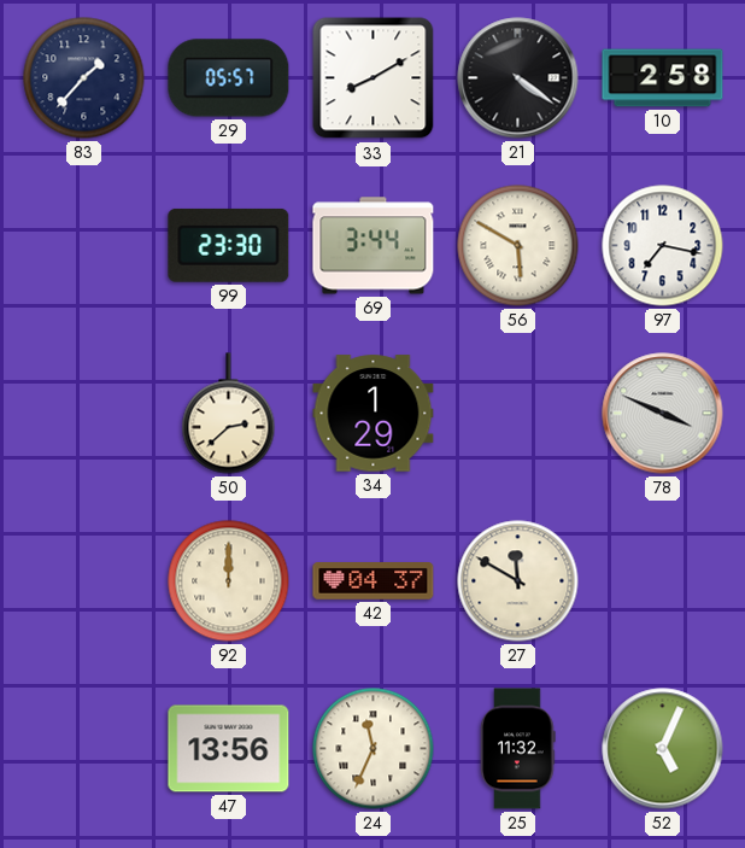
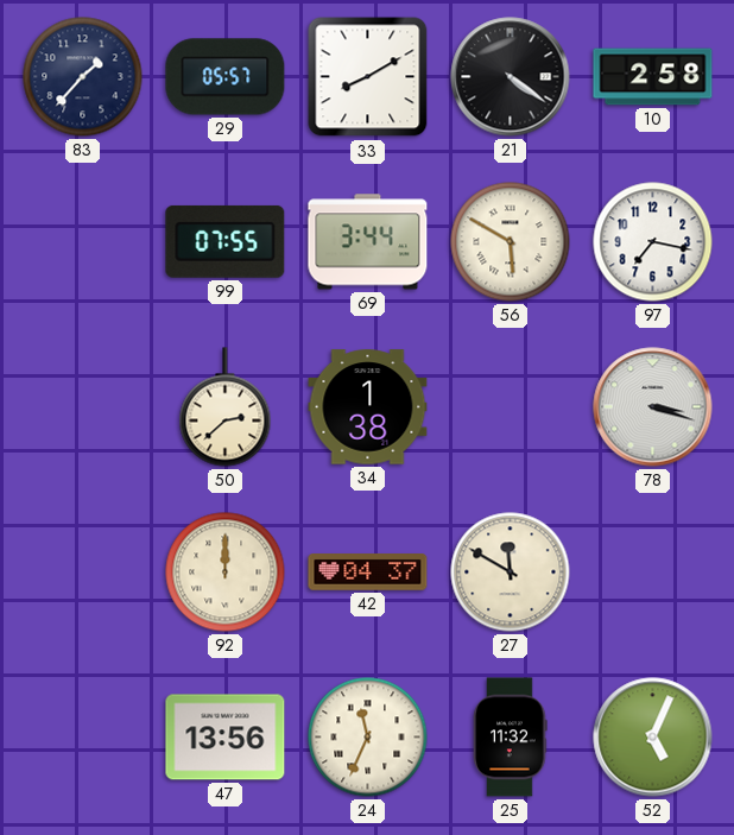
99: 23:30 -> 07:55
34: 1:29 -> 1:38
78: 3:49 -> 3:18
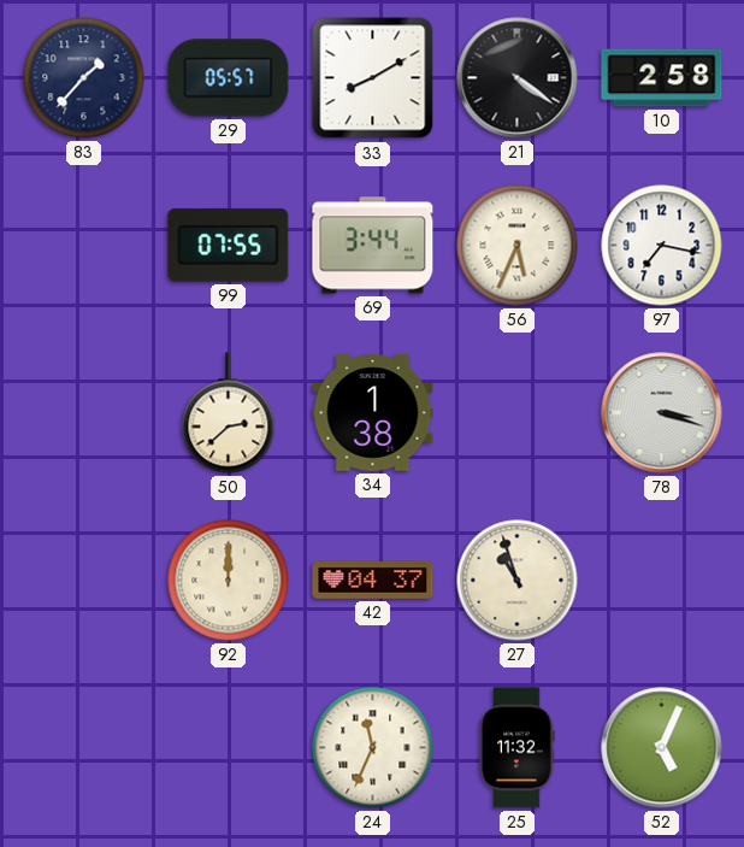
56: 5:50 -> 5:34
27: 11:50 -> 10:57
47: 13:56 -> none
